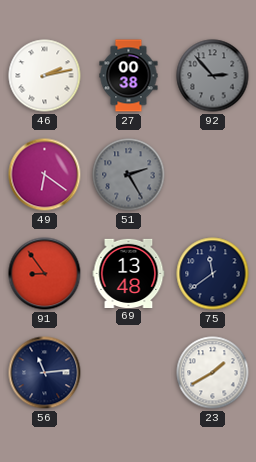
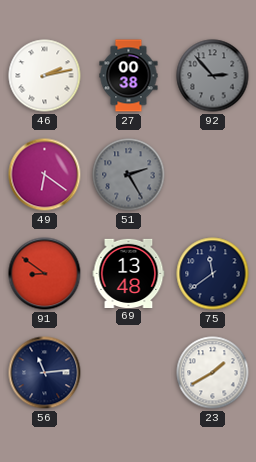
91: 8:54 -> 8:51
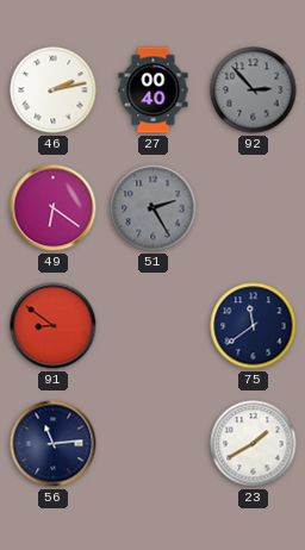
27: 00:38 -> 00:40
69: 13:48 -> none
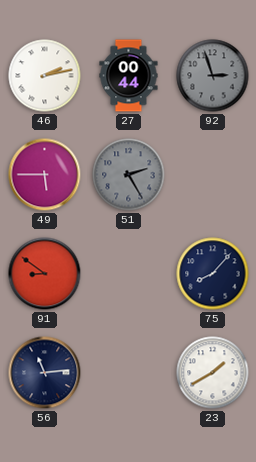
27: 00:40 -> 00:44
92: 2:53 -> 2:57
49: 6:21 -> 5:45
75: 11:39 -> 8:07
